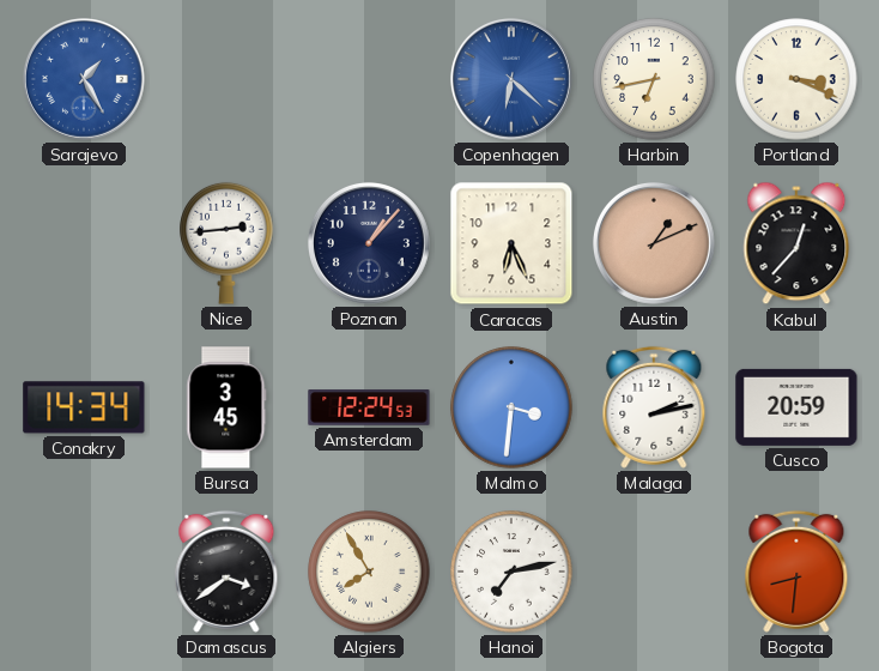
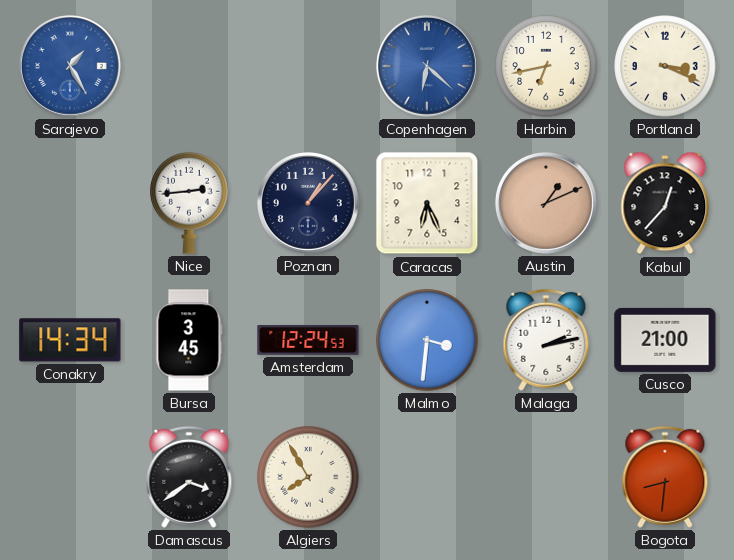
Cusco: 20:59 -> 21:00
Hanoi: 7:13 -> none
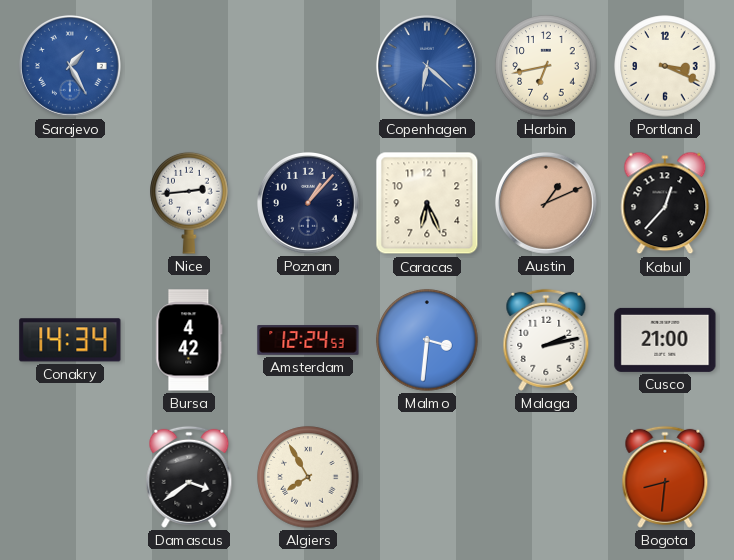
Bursa: 3:45 -> 4:42
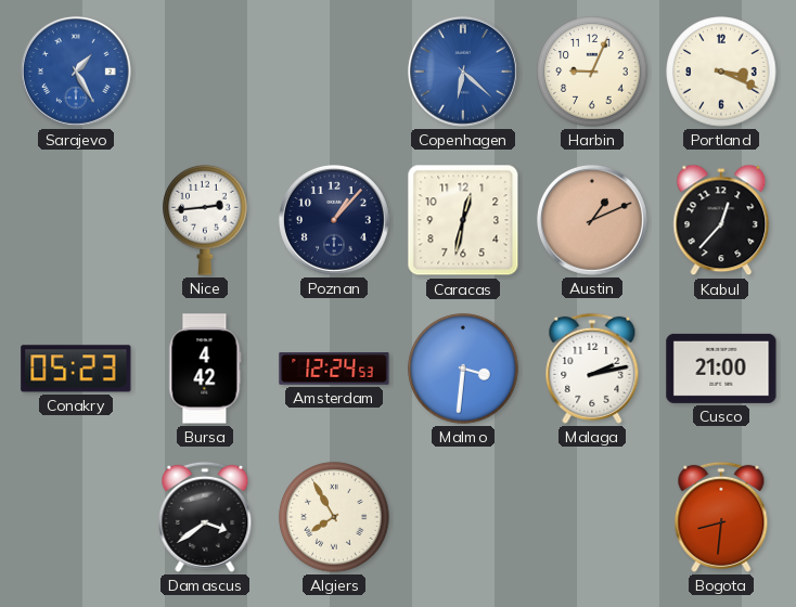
Harbin: 6:43 -> 9:04
Caracas: 6:26 -> 12:32
Conakry: 14:34 -> 05:23
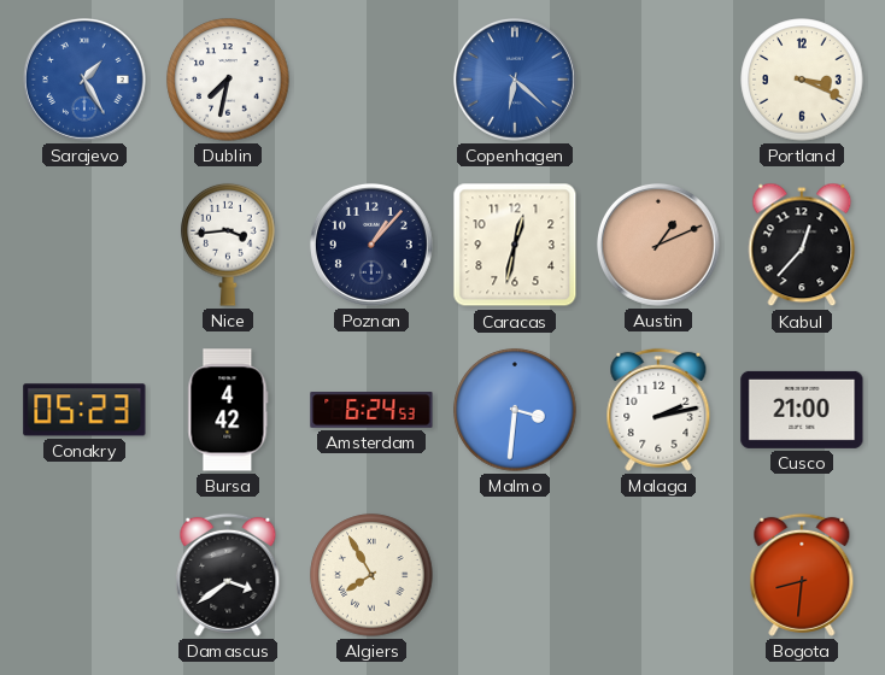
Dublin: none -> 7:32
Harbin: 9:04 -> none
Nice: 2:44 -> 3:44
Amsterdam: 12:24 -> 6:24
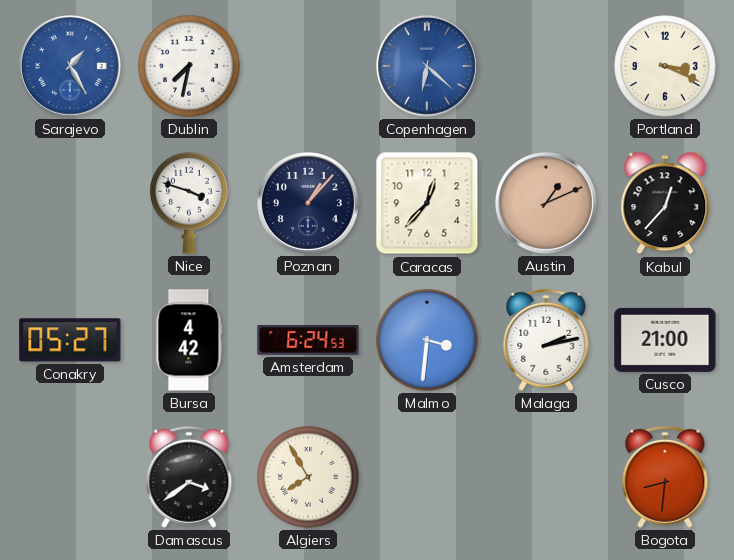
Nice: 3:44 -> 3:48
Caracas: 12:32 -> 12:37
Conakry: 05:23 -> 05:27
